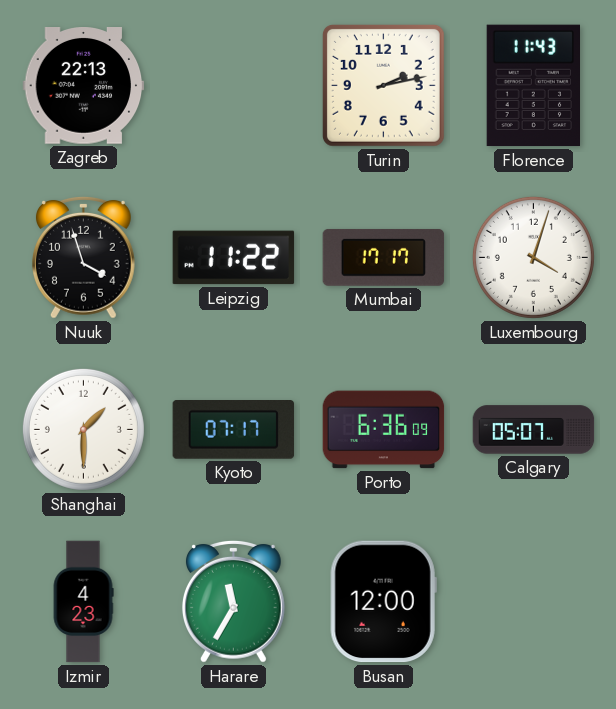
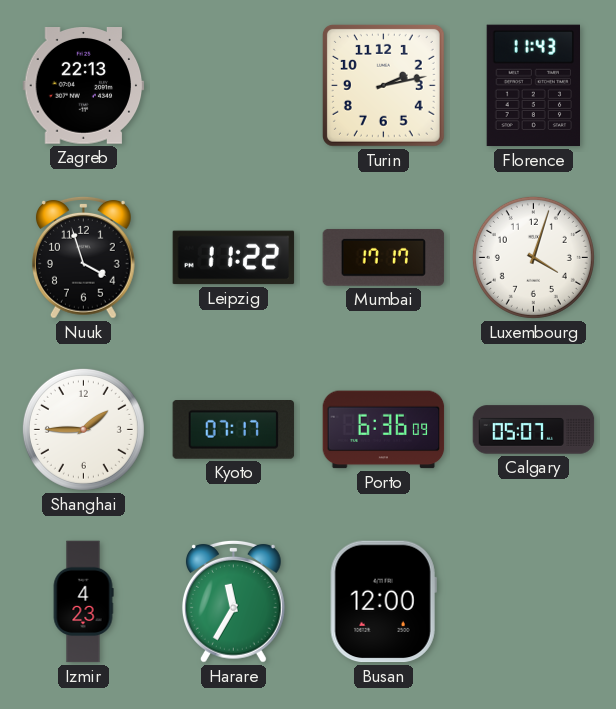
Shanghai: 1:30 -> 1:45
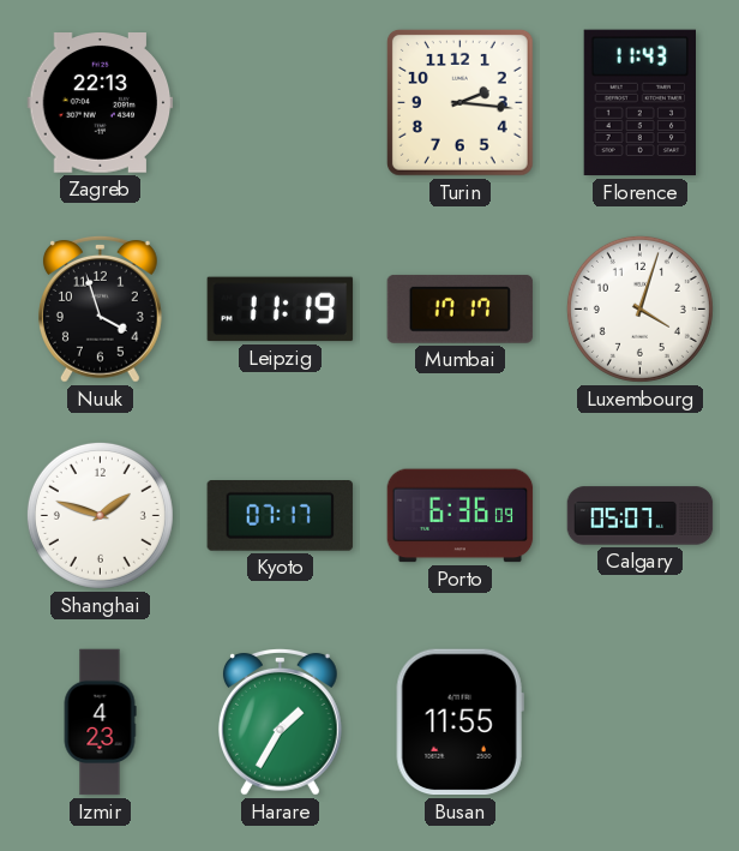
Turin: 2:13 -> 2:16
Leipzig: 11:22 -> 11:19
Shanghai: 1:45 -> 1:48
Harare: 11:35 -> 1:35
Busan: 12:00 -> 11:55
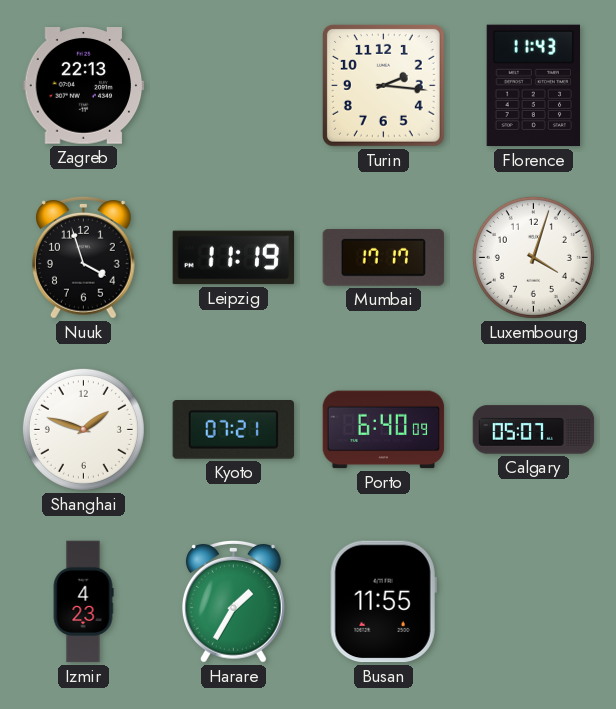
Kyoto: 07:17 -> 07:21
Porto: 6:36 -> 6:40
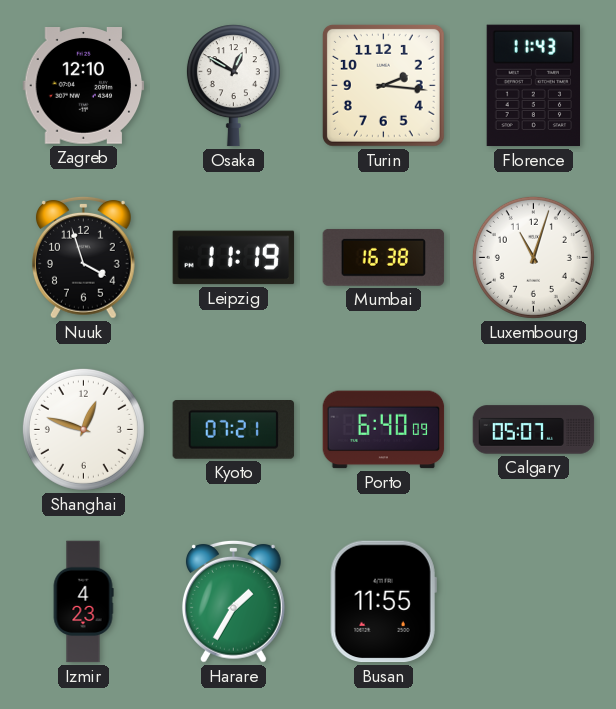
Zagreb: 22:13 -> 12:10
Osaka: none -> 12:50
Mumbai: 17:17 -> 16:38
Luxembourg: 4:03 -> 11:03
Shanghai: 1:48 -> 12:48
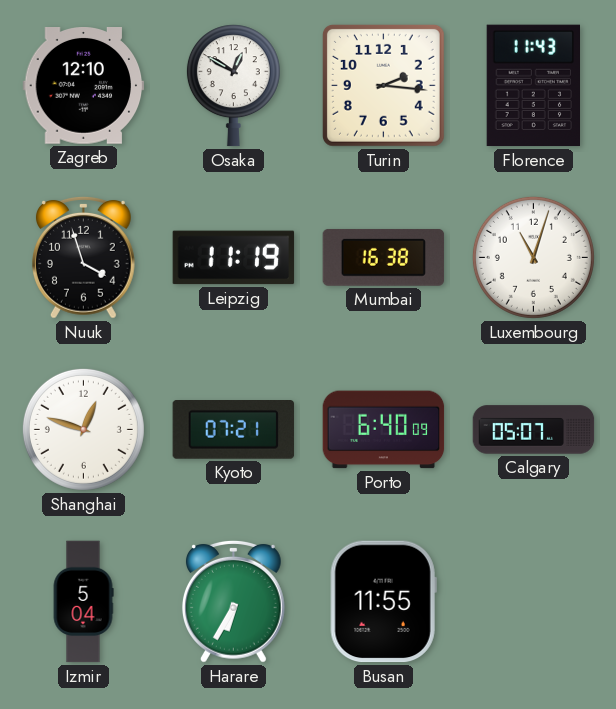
Izmir: 4:23 -> 5:04
Harare: 1:35 -> 6:35
